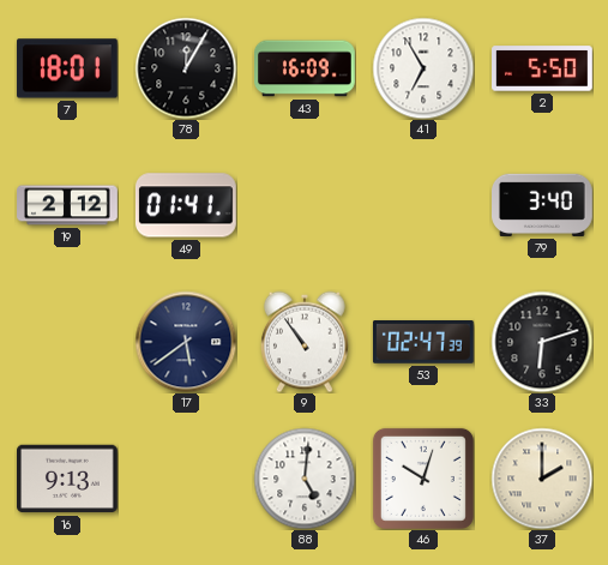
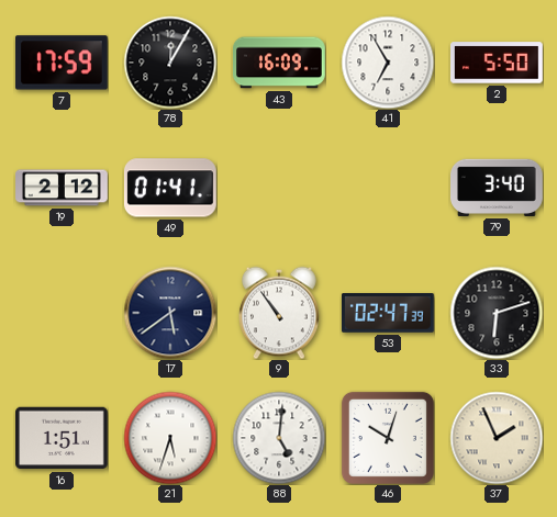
7: 18:01 -> 17:59
16: 9:13 -> 1:51
21: none -> 5:33
37: 2:00 -> 1:56
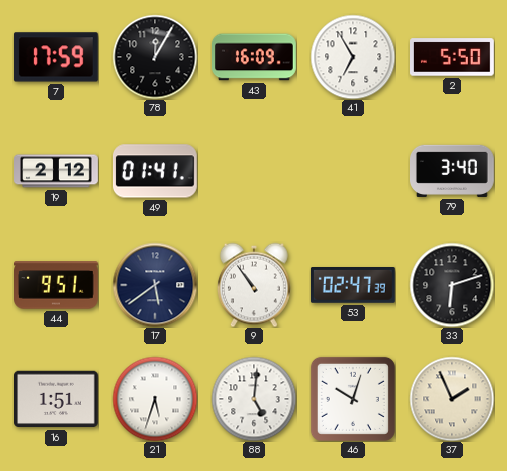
44: none -> 9:51
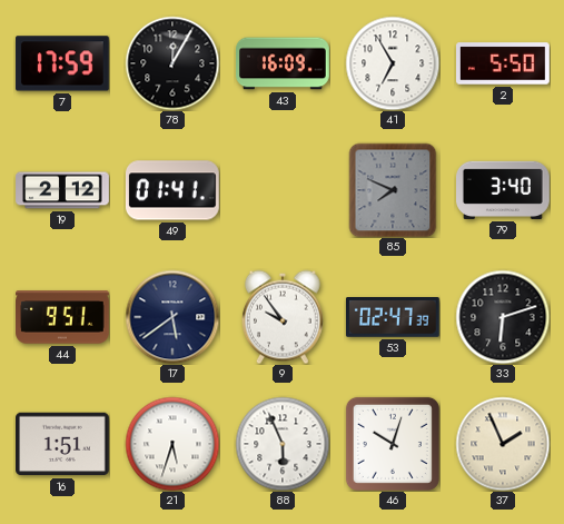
85: none -> 7:49
9: 10:54 -> 9:54
88: 5:01 -> 5:56
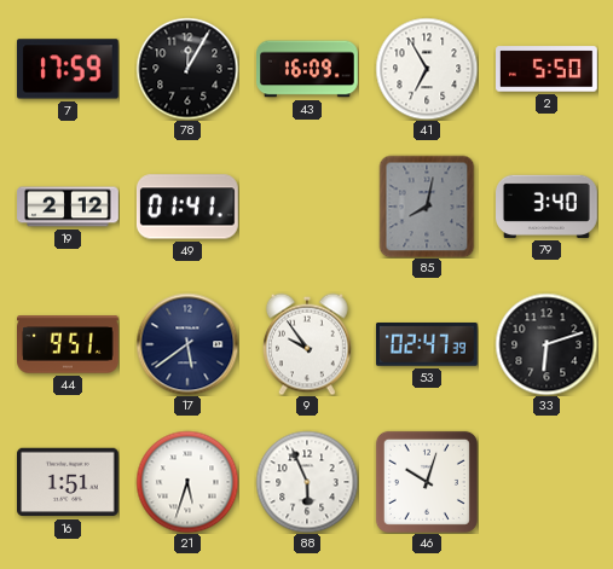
85: 7:49 -> 8:02
37: 1:56 -> none
